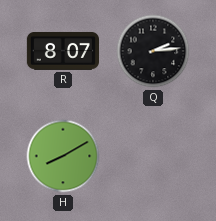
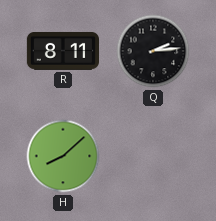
R: 8:07 -> 8:11
H: 8:10 -> 8:08
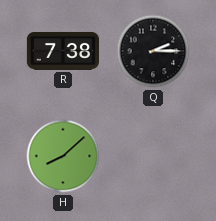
R: 8:11 -> 7:38
Q: 2:14 -> 2:15
